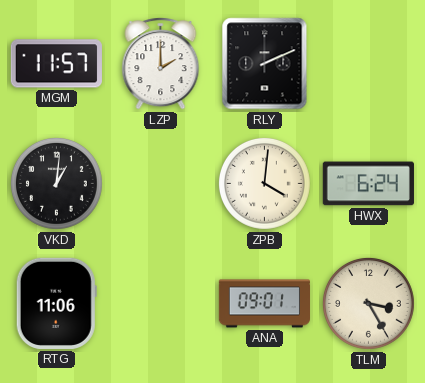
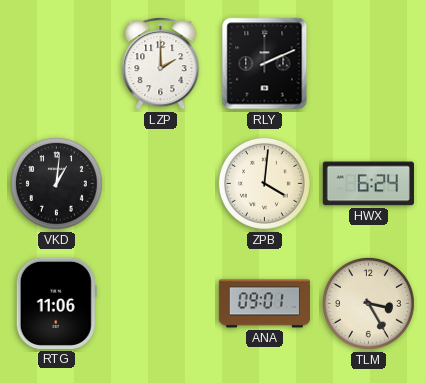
MGM: 11:57 -> none
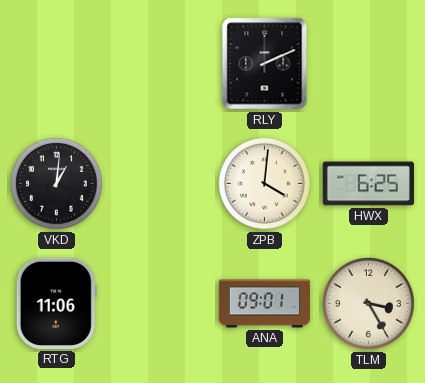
LZP: 2:00 -> none
HWX: 6:24 -> 6:25
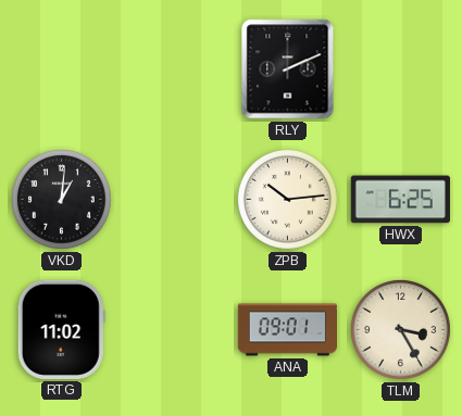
ZPB: 4:01 -> 10:14
RTG: 11:06 -> 11:02
